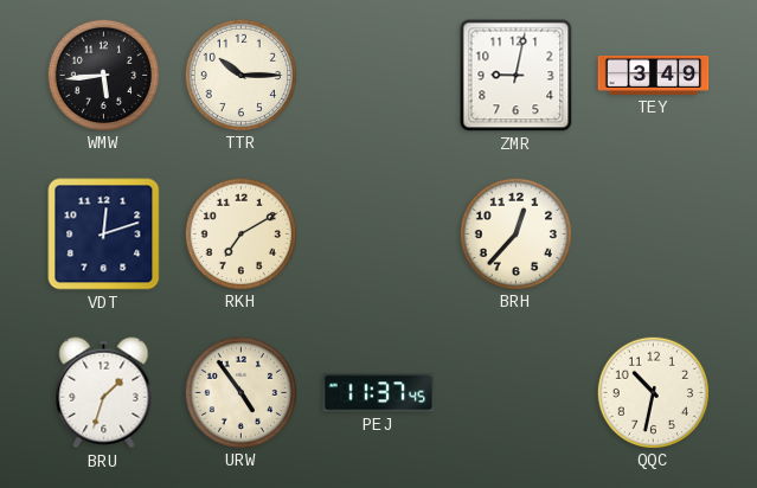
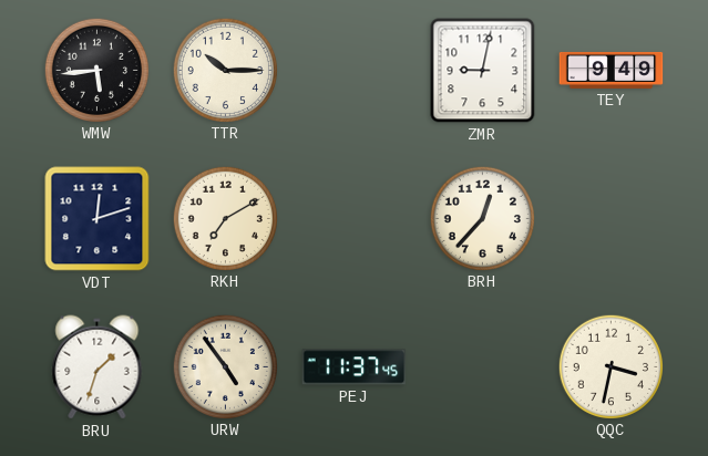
TEY: 3:49 -> 9:49
QQC: 10:32 -> 3:32
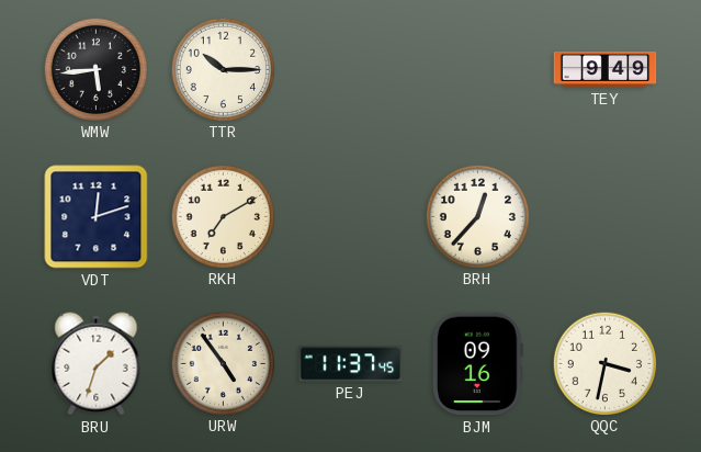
ZMR: 9:02 -> none
BJM: none -> 09:16
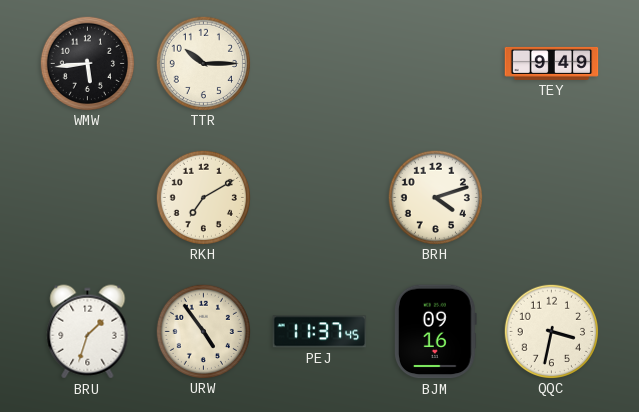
VDT: 12:12 -> none
BRH: 12:37 -> 4:12
